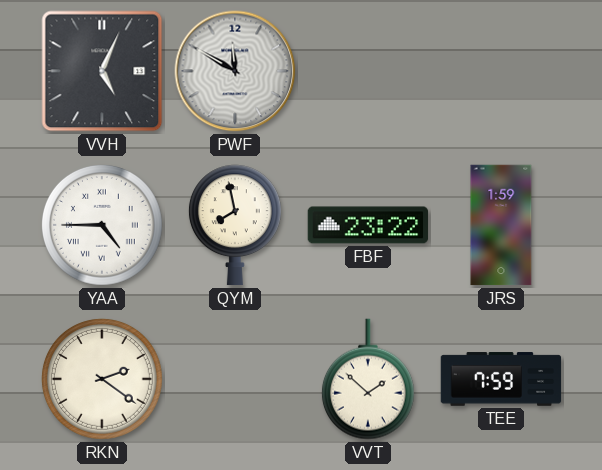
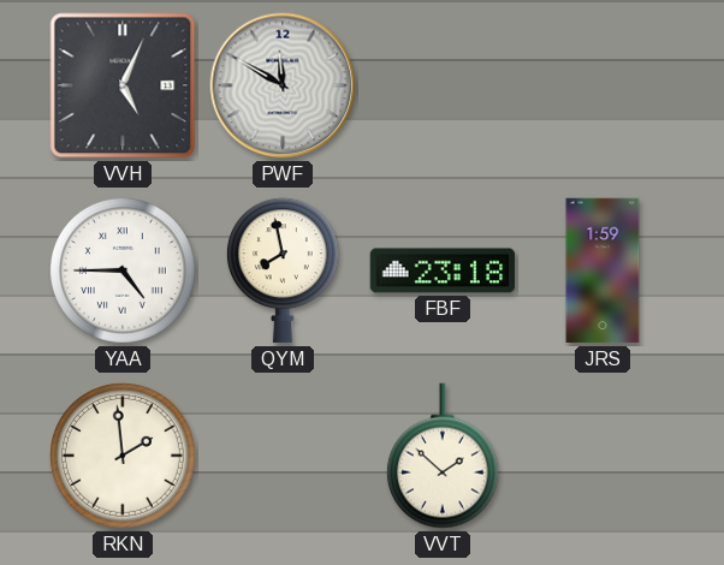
FBF: 23:22 -> 23:18
RKN: 2:21 -> 1:59
TEE: 7:59 -> none
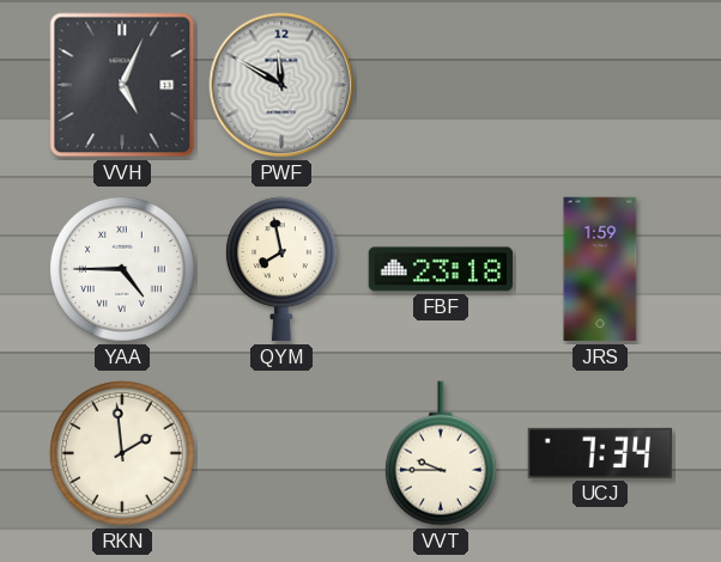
VVT: 1:52 -> 9:45
UCJ: none -> 7:34
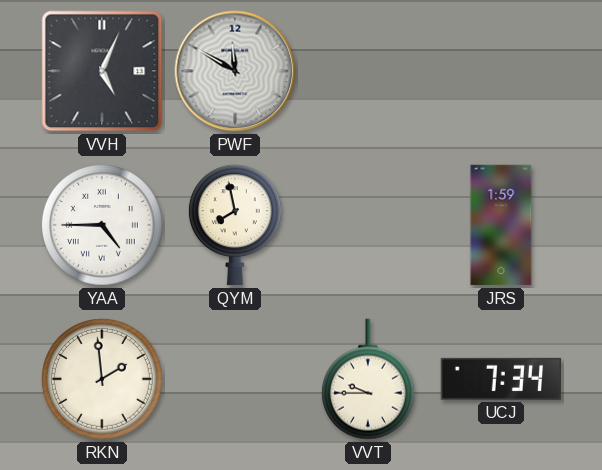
FBF: 23:18 -> none
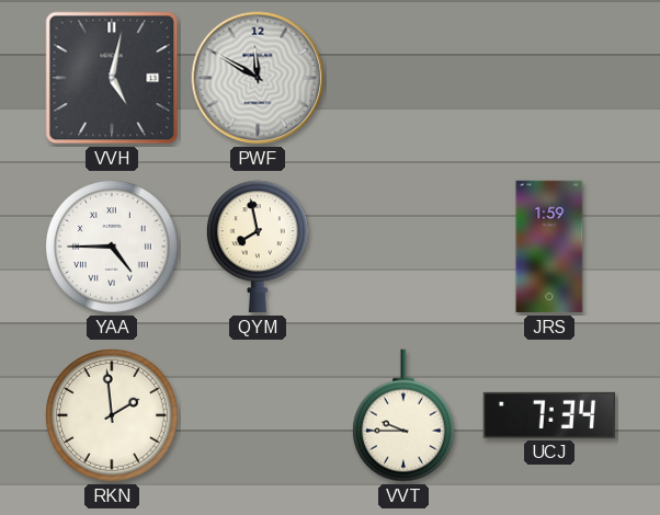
VVH: 5:04 -> 5:02
